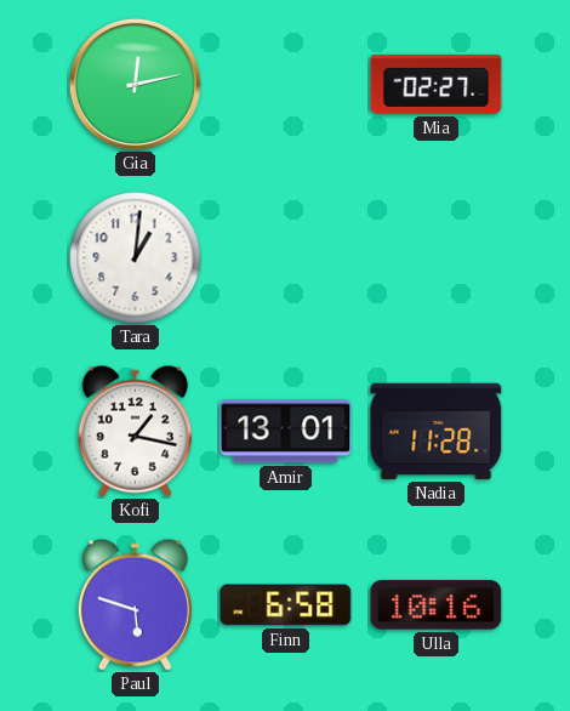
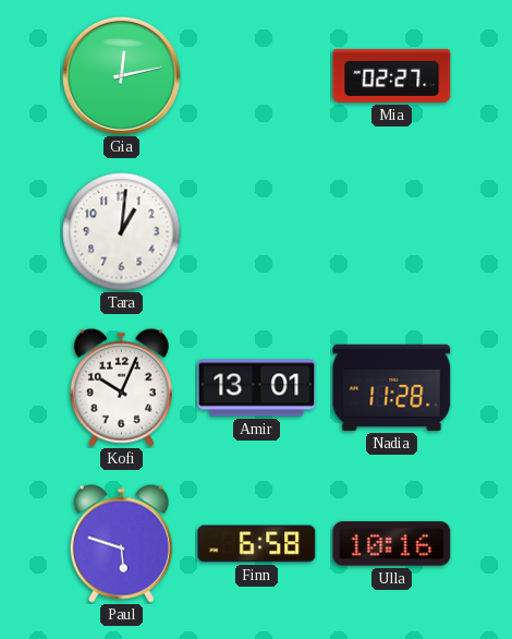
Kofi: 1:17 -> 10:04
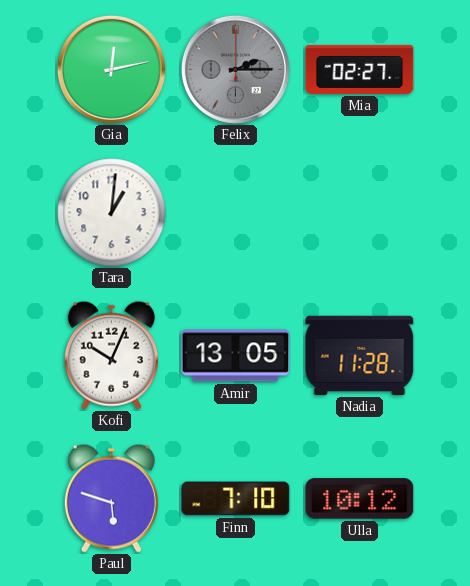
Felix: none -> 2:15
Amir: 13:01 -> 13:05
Finn: 6:58 -> 7:10
Ulla: 10:16 -> 10:12
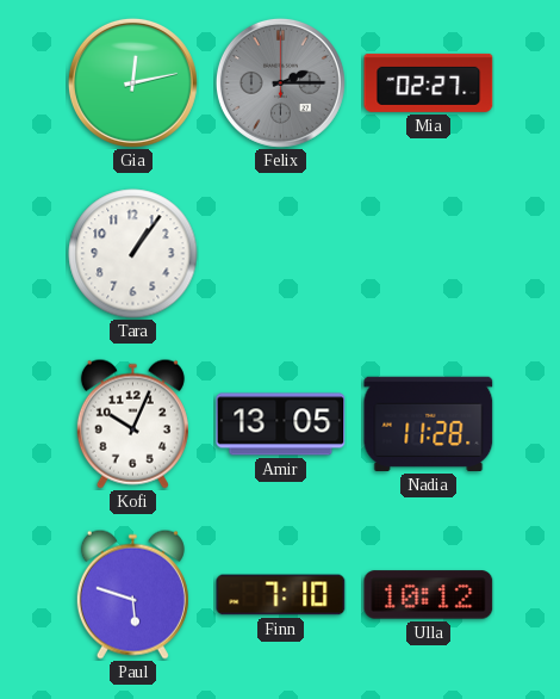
Tara: 1:01 -> 1:06
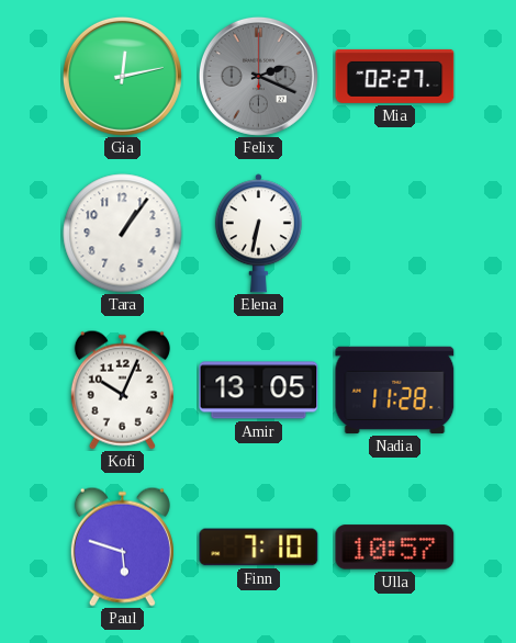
Felix: 2:15 -> 2:19
Elena: none -> 6:32
Ulla: 10:12 -> 10:57
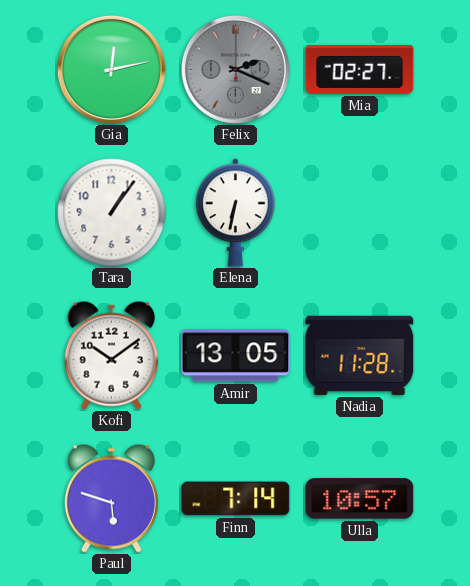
Kofi: 10:04 -> 10:09
Finn: 7:10 -> 7:14
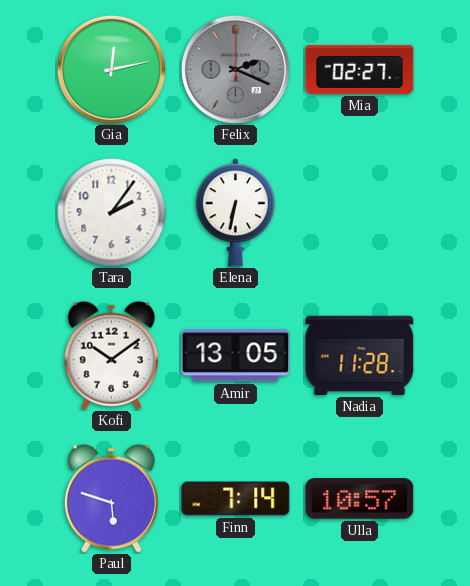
Tara: 1:06 -> 2:06
